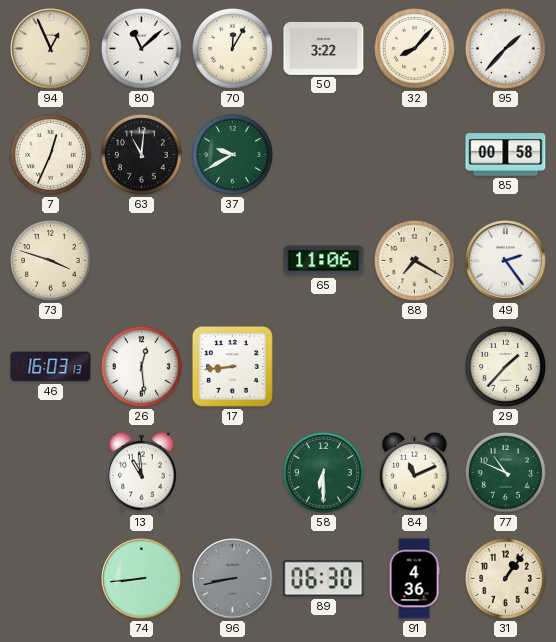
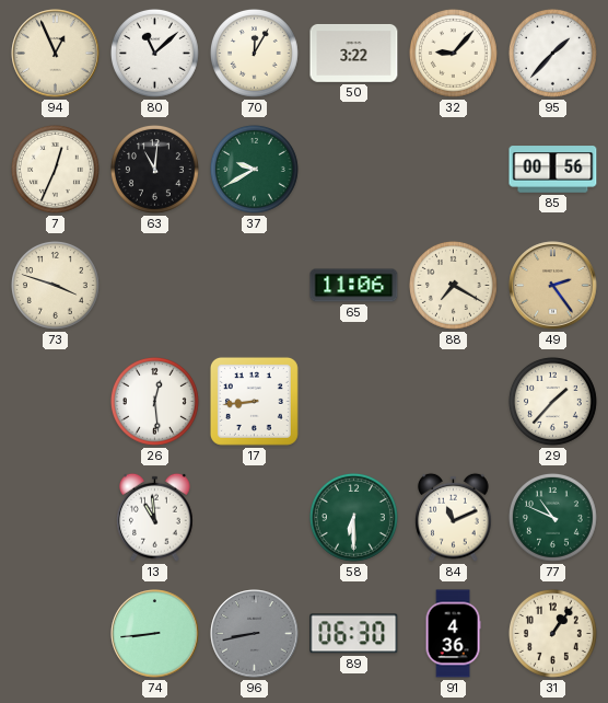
32: 8:07 -> 9:07
85: 00:58 -> 00:56
49 dial: white -> champagne
46: 16:03 -> none
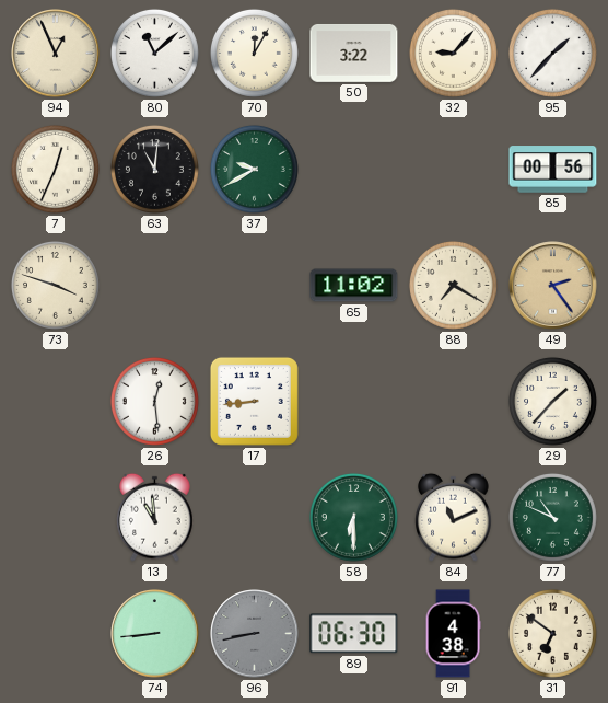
65: 11:06 -> 11:02
91: 4:36 -> 4:38
31: 1:06 -> 6:51
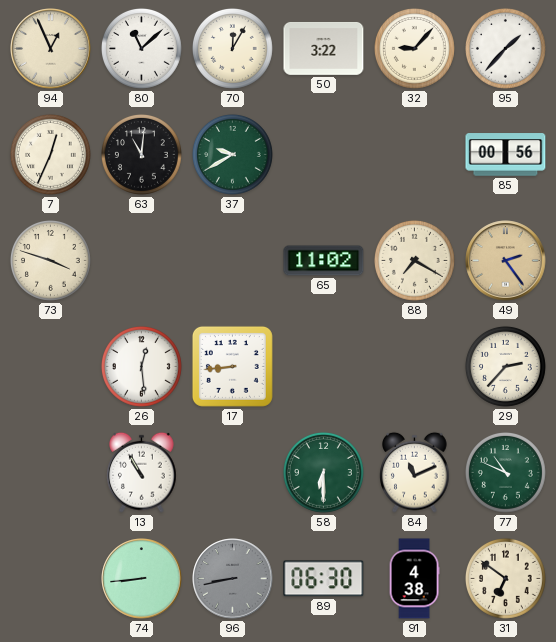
29: 1:37 -> 2:37
13: 10:59 -> 10:55
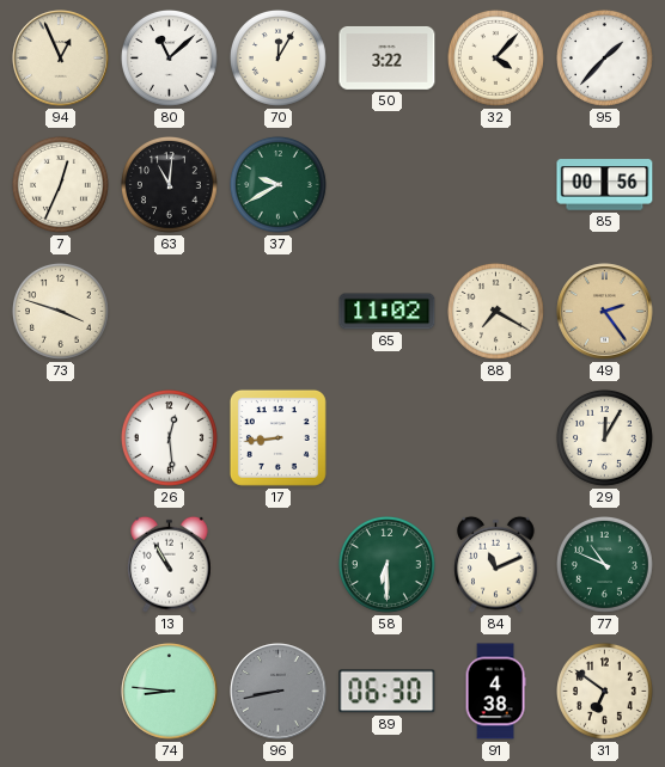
32: 9:07 -> 4:07
29: 2:37 -> 12:05
74: 8:44 -> 8:46
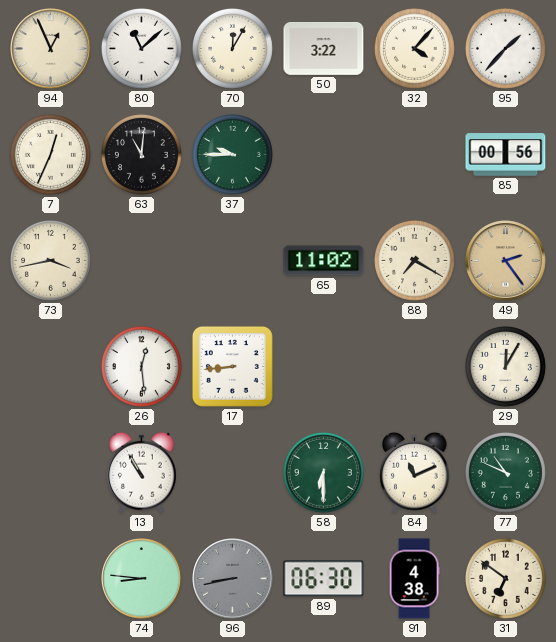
37: 9:40 -> 9:45
73: 3:48 -> 3:43
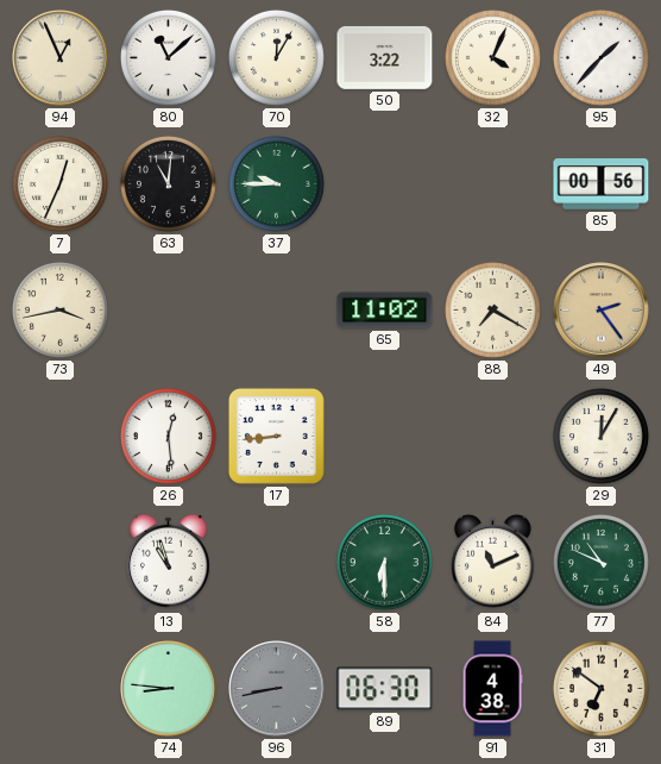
32: 4:07 -> 4:04
13: 10:55 -> 10:57
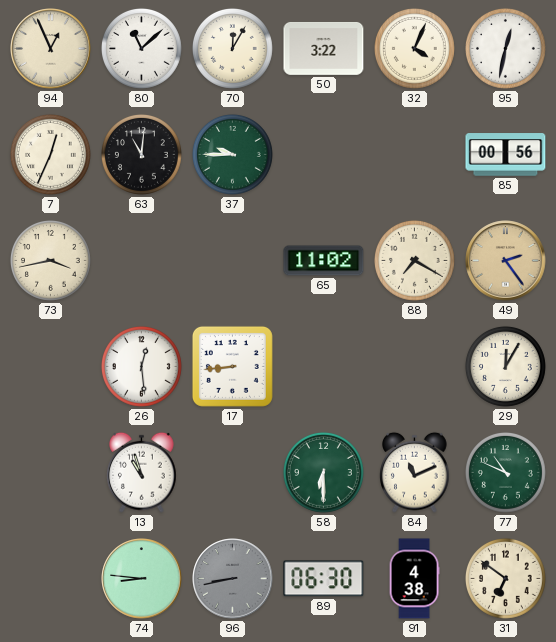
95: 1:37 -> 12:32
